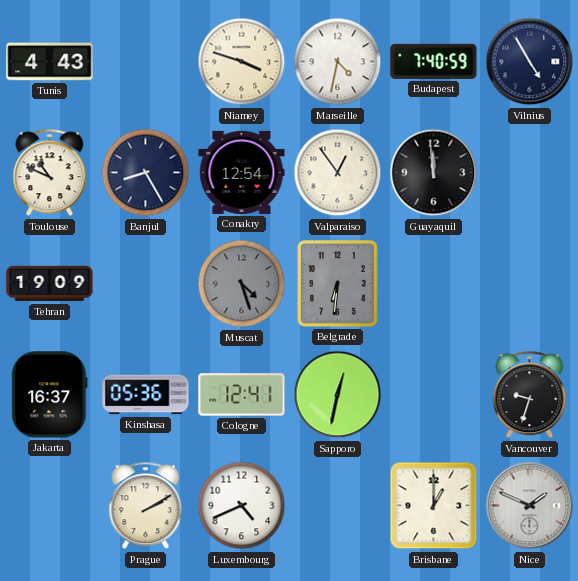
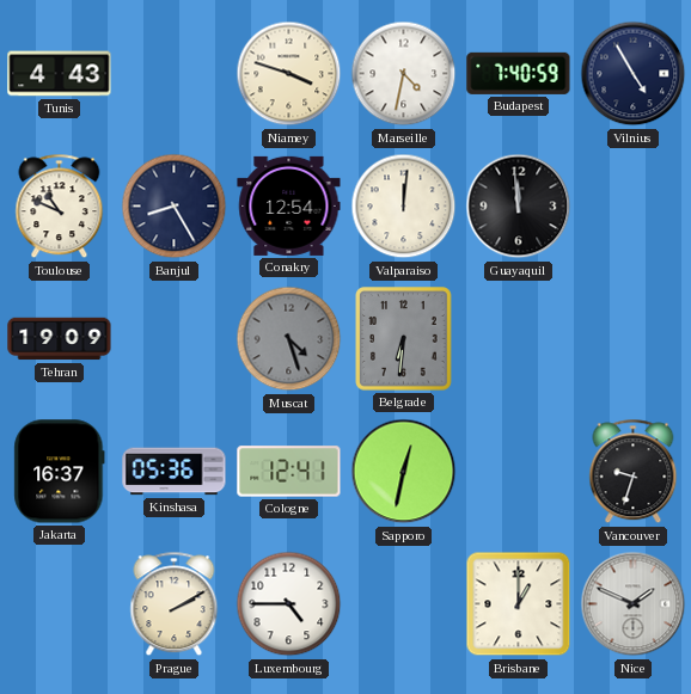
Valparaiso: 12:54 -> 12:01
Luxembourg: 4:41 -> 4:45
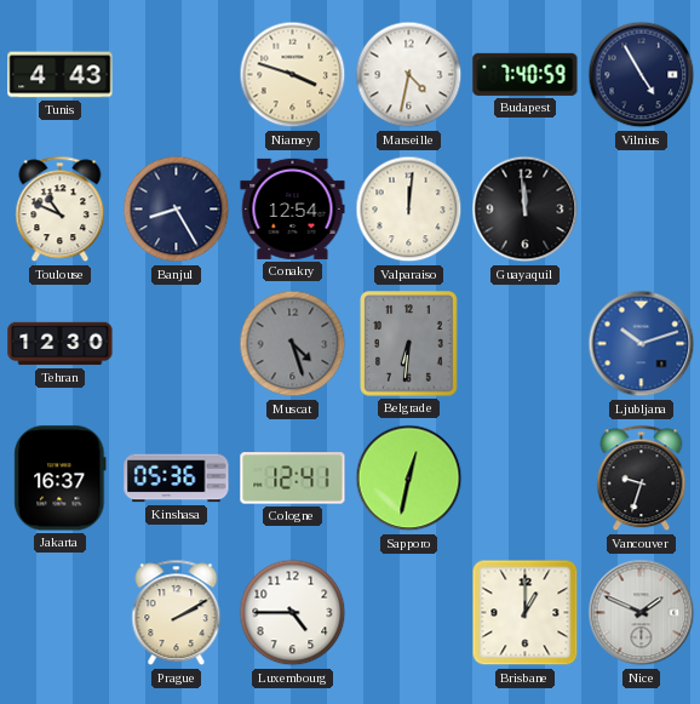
Tehran: 19:09 -> 12:30
Ljubljana: none -> 10:12
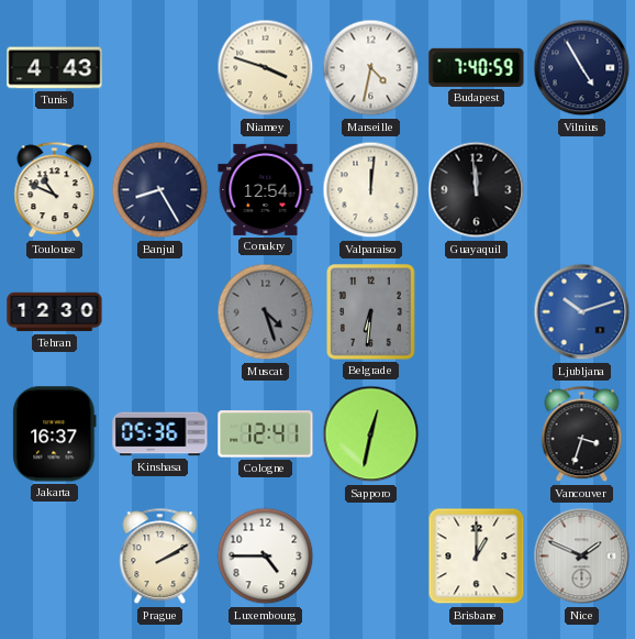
Vancouver: 9:33 -> 3:33
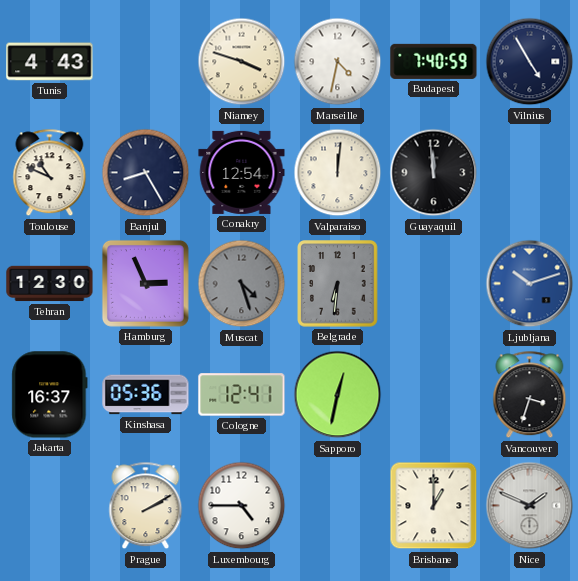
Hamburg: none -> 2:56
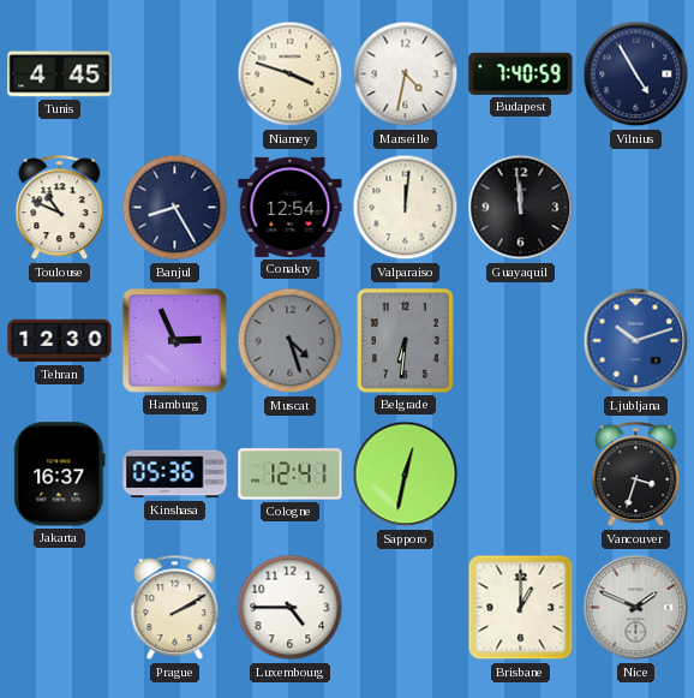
Tunis: 4:43 -> 4:45
